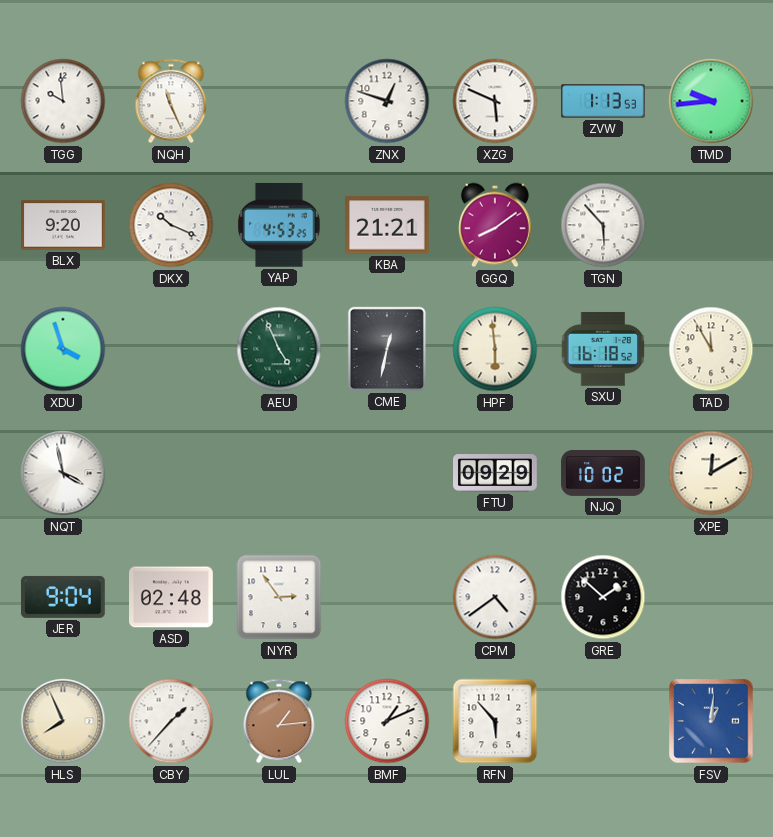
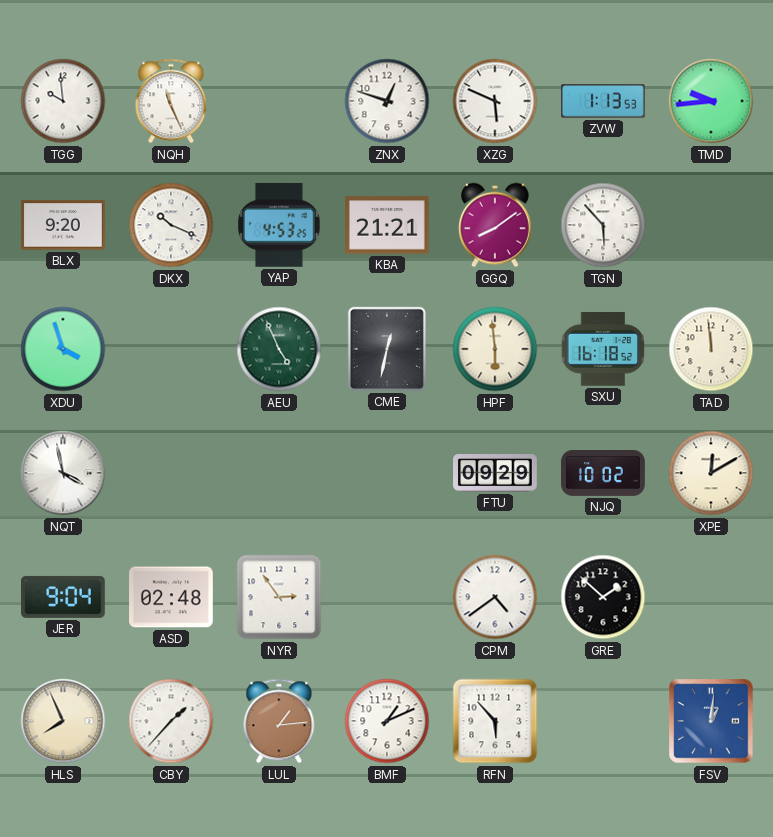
TAD: 11:55 -> 11:59
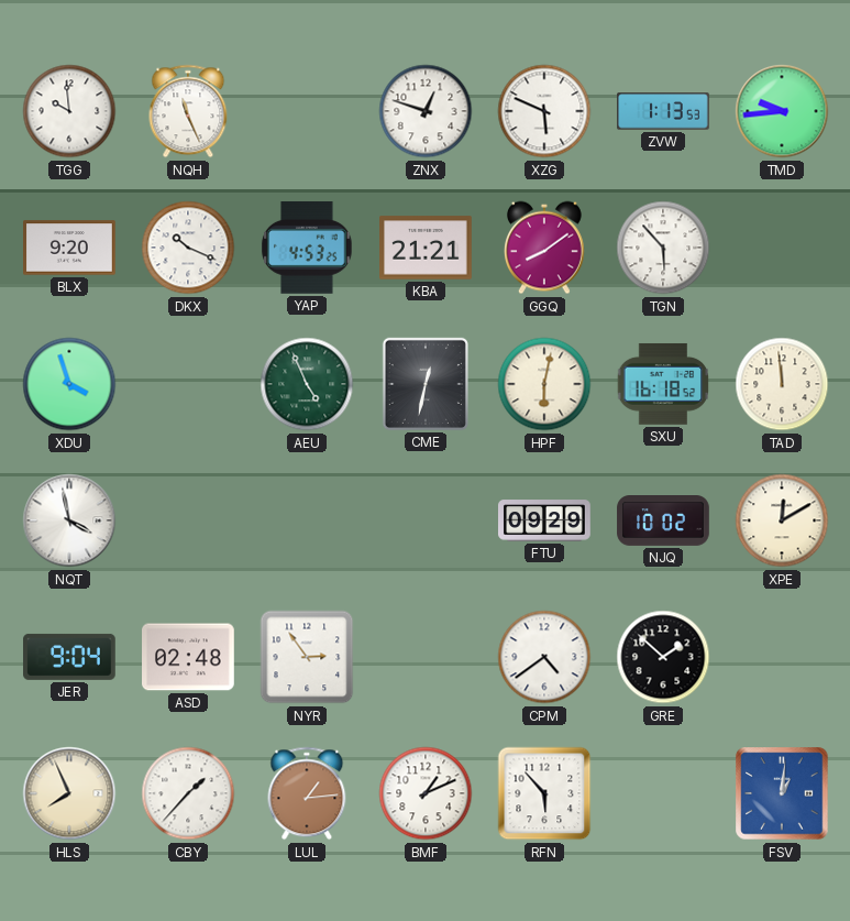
HPF: 5:59 -> 6:02
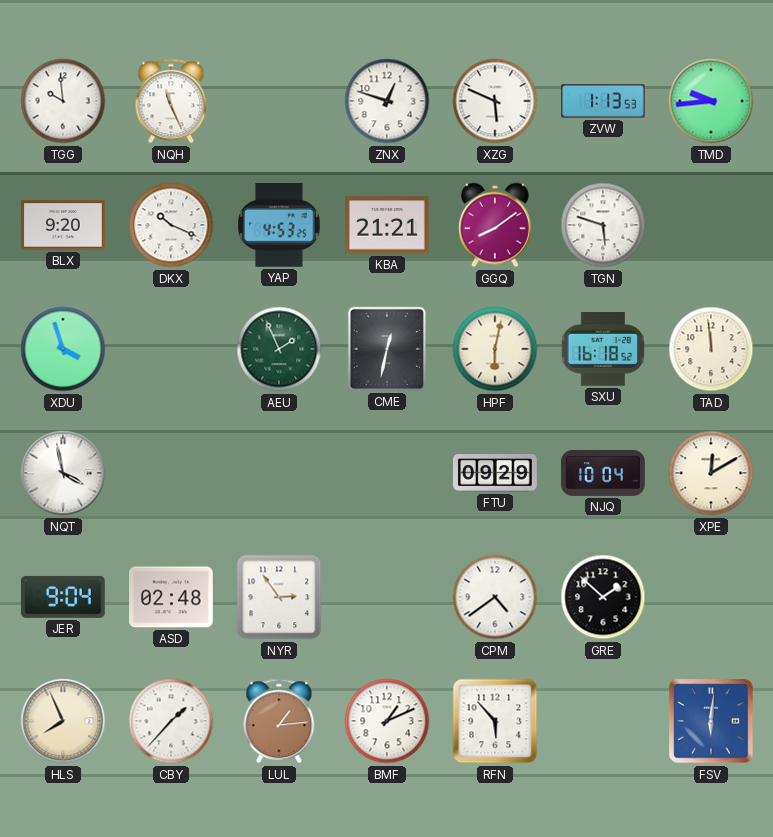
TGN: 5:53 -> 5:48
AEU: 4:56 -> 1:56
NJQ: 10:02 -> 10:04
FSV: 1:01 -> 6:01
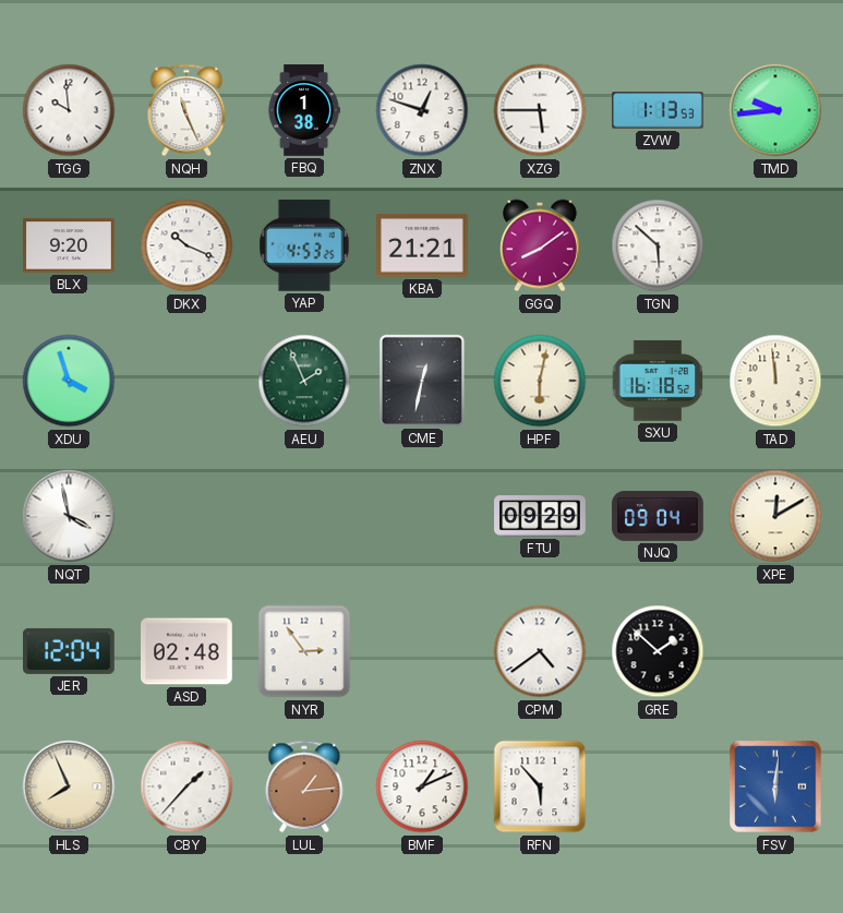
FBQ: none -> 1:38
XZG: 5:49 -> 5:45
TGN: 5:48 -> 5:52
NJQ: 10:04 -> 09:04
JER: 9:04 -> 12:04
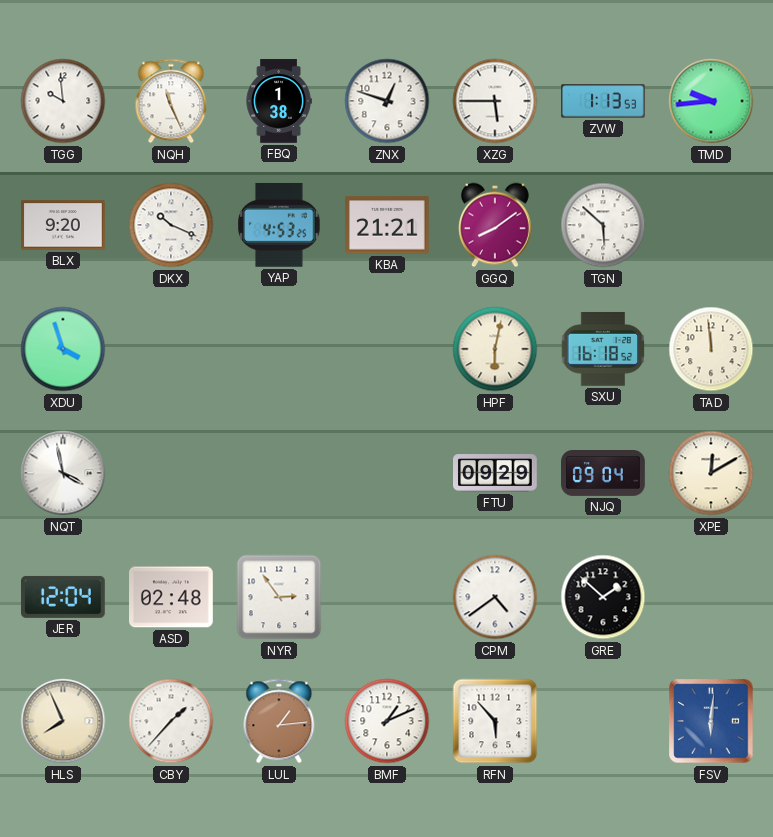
AEU: 1:56 -> none
CME: 12:32 -> none
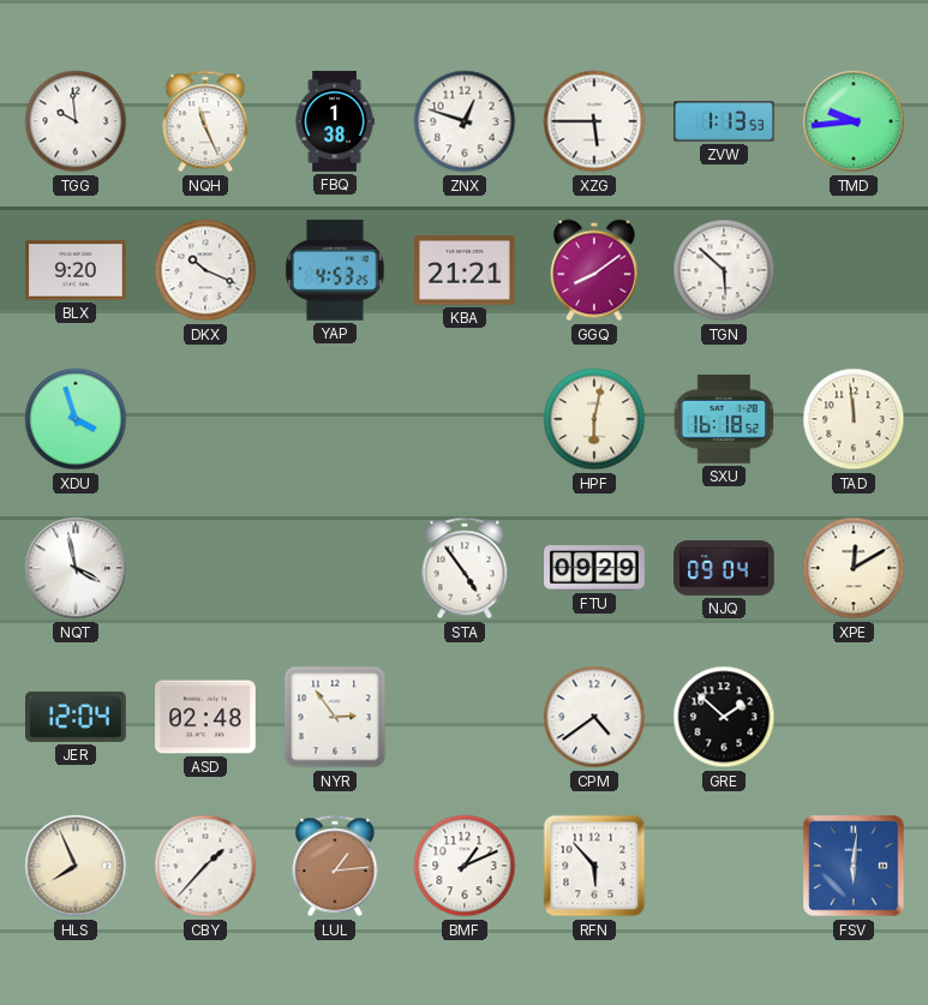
STA: none -> 4:54
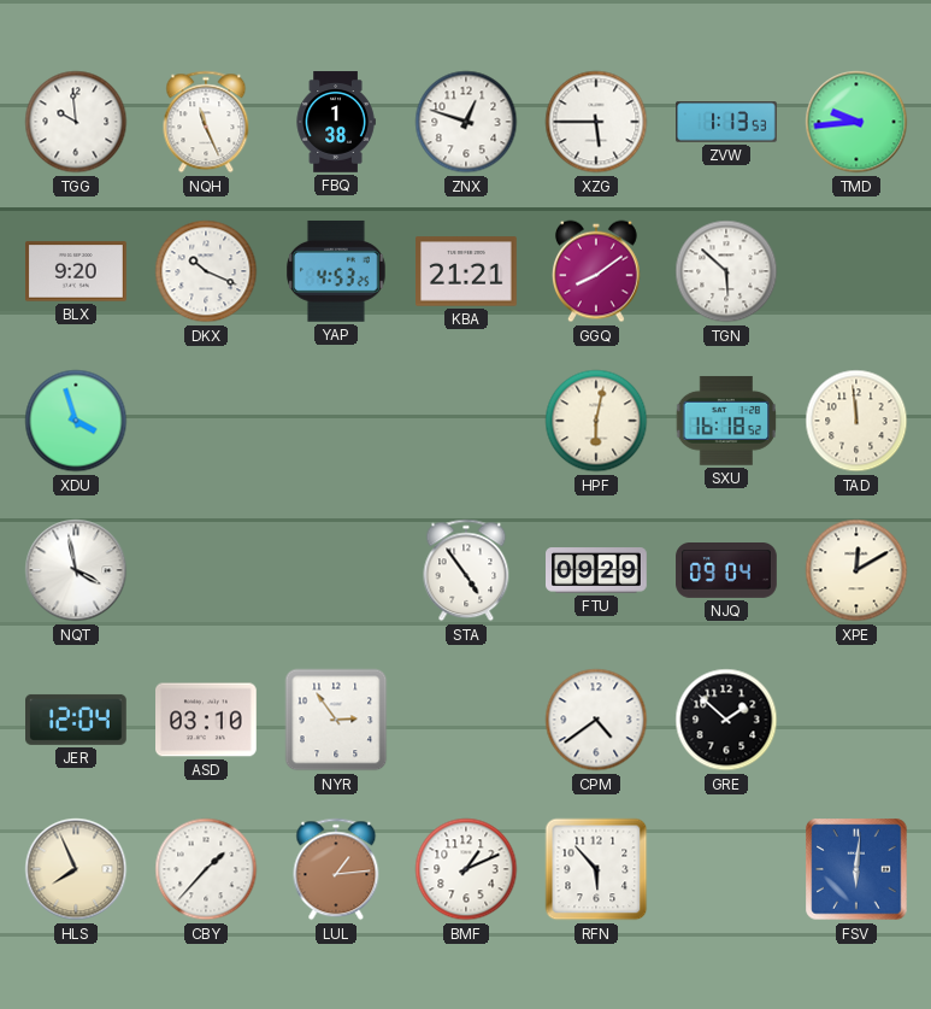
ASD: 02:48 -> 03:10
